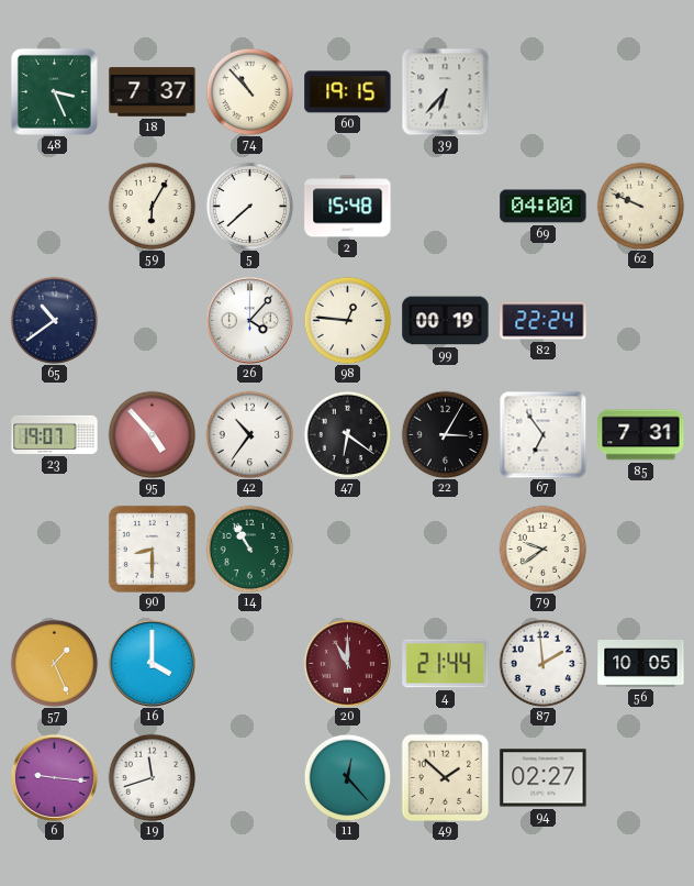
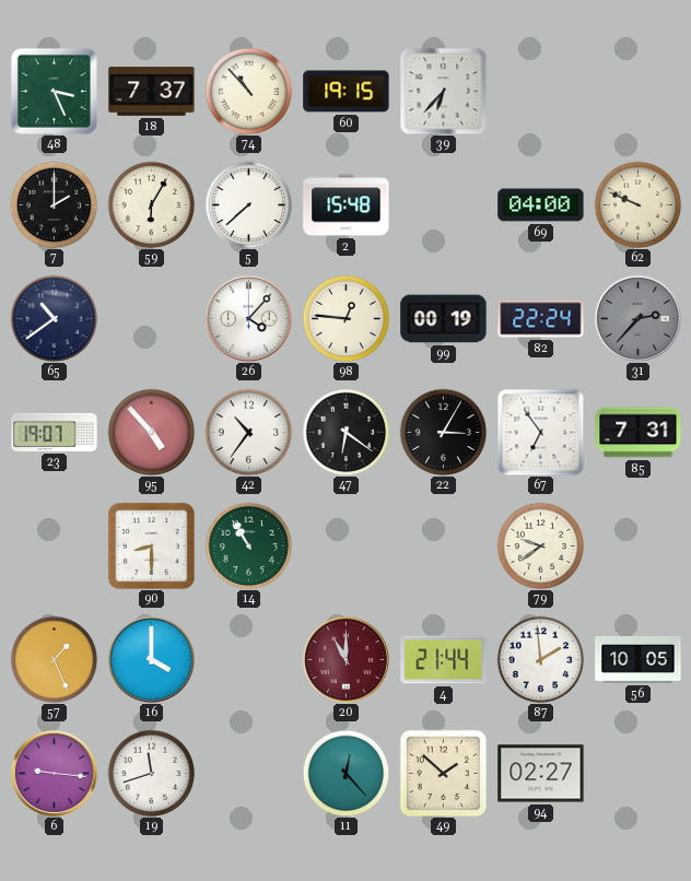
7: none -> 2:00
31: none -> 2:37
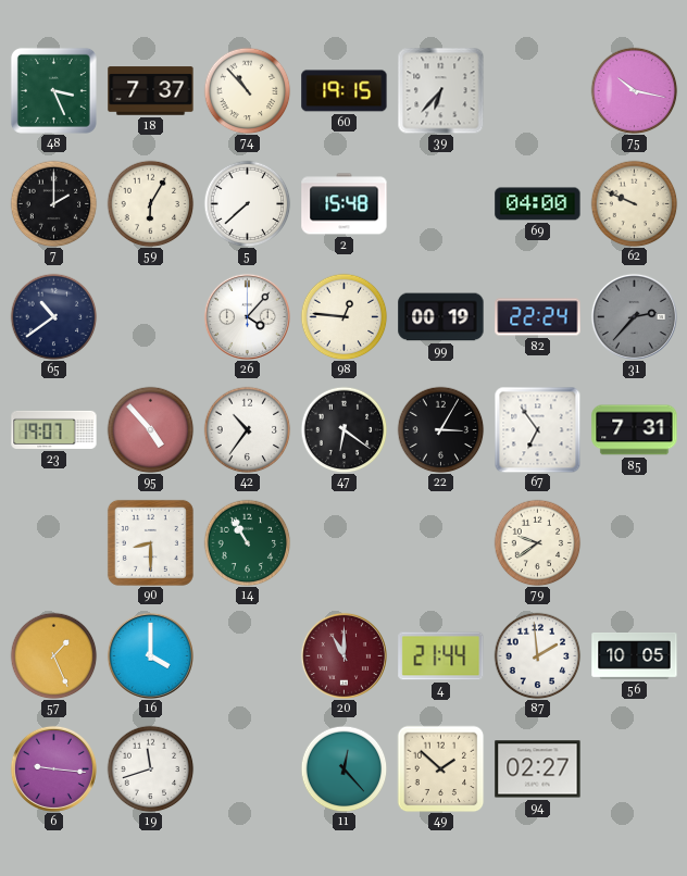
75: none -> 10:17
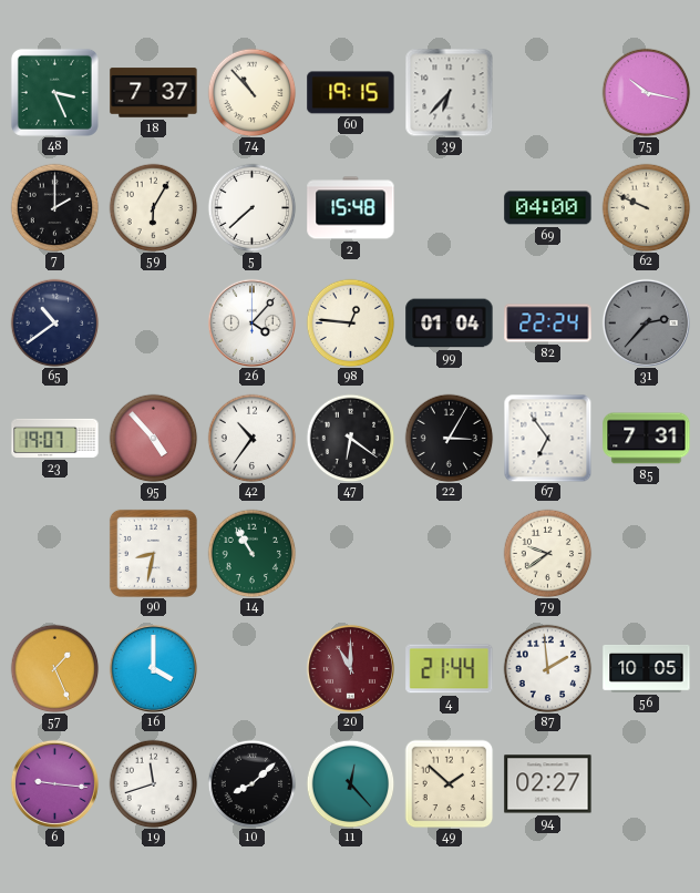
99: 00:19 -> 01:04
90: 8:30 -> 8:32
10: none -> 8:08
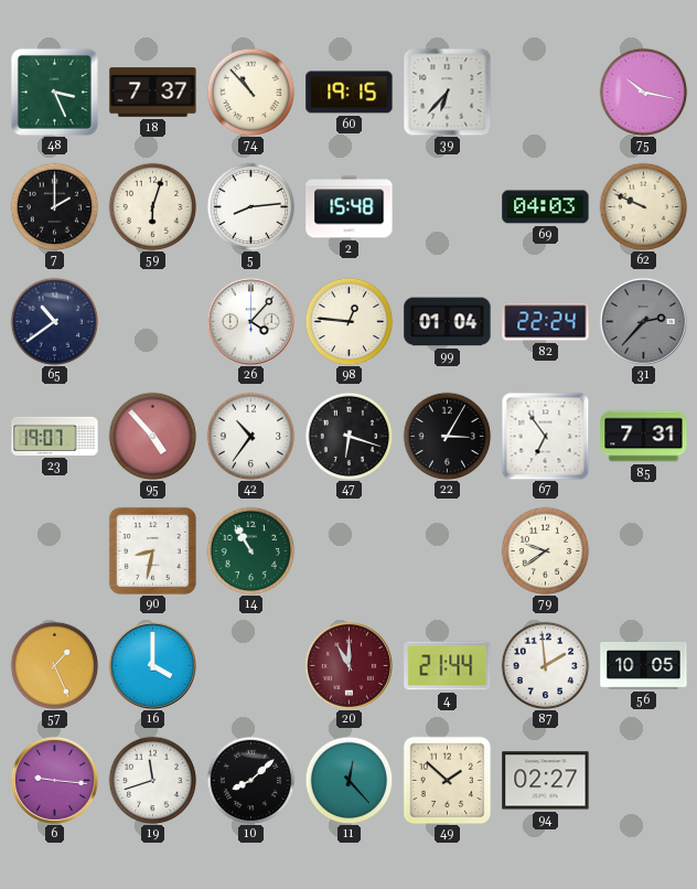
59: 6:05 -> 6:03
5: 7:38 -> 8:14
69: 04:00 -> 04:03
47: 6:21 -> 6:18
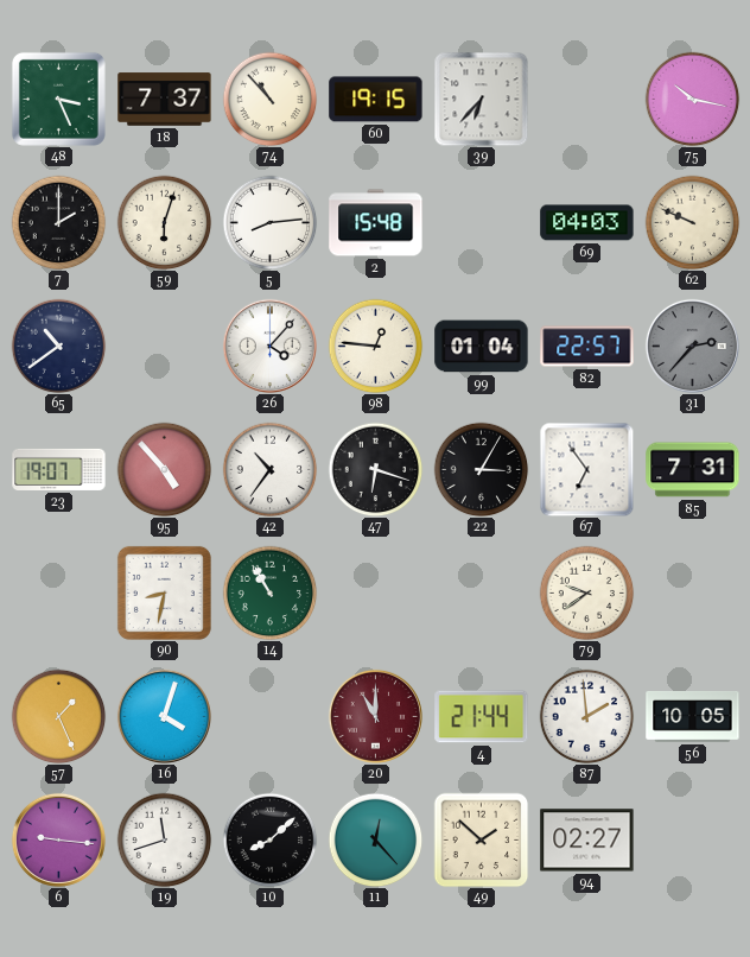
82: 22:24 -> 22:57
16: 4:00 -> 4:03
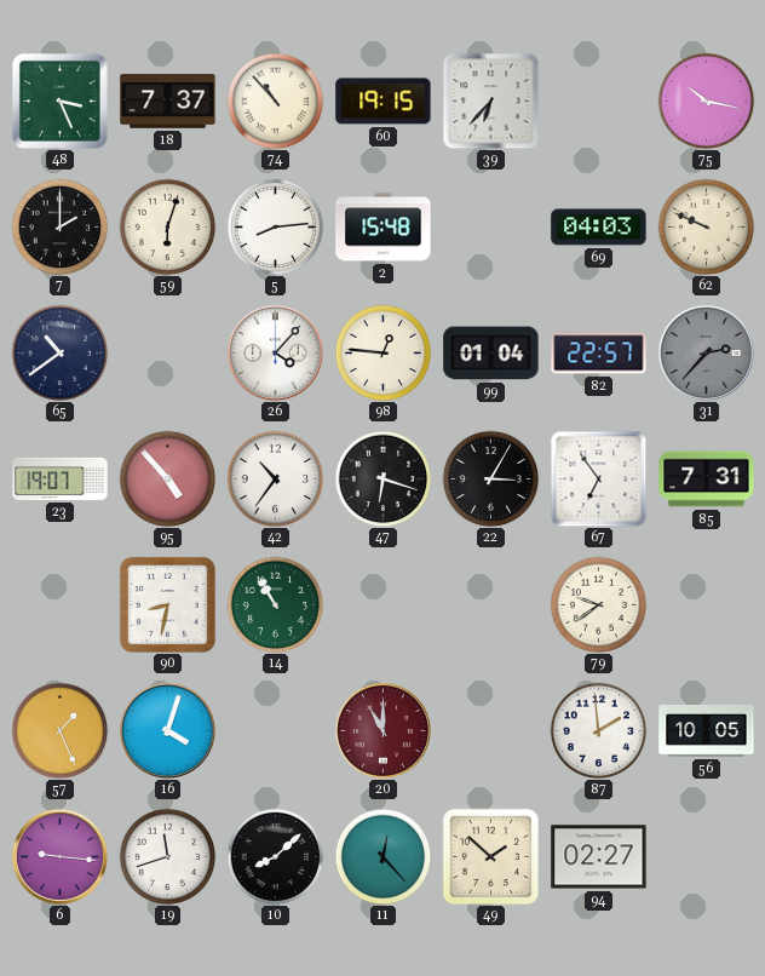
4: 21:44 -> none
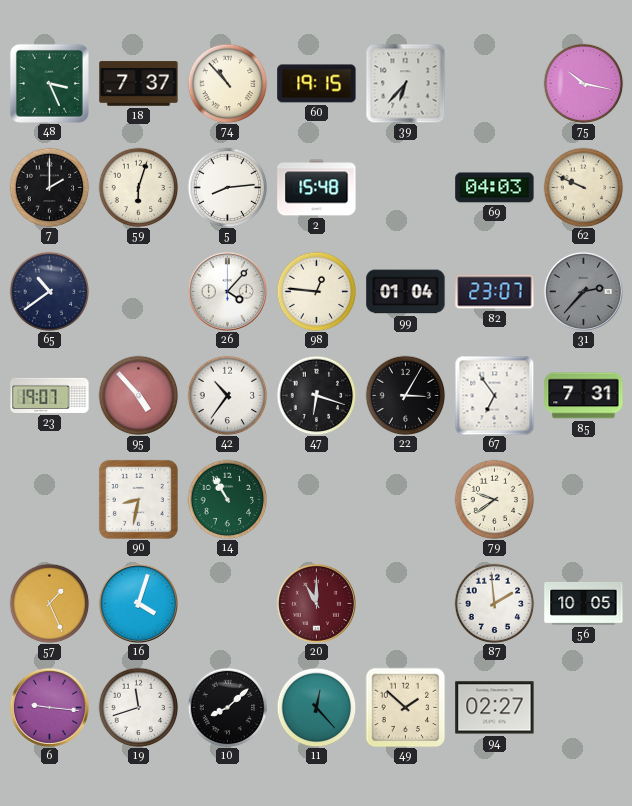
82: 22:57 -> 23:07
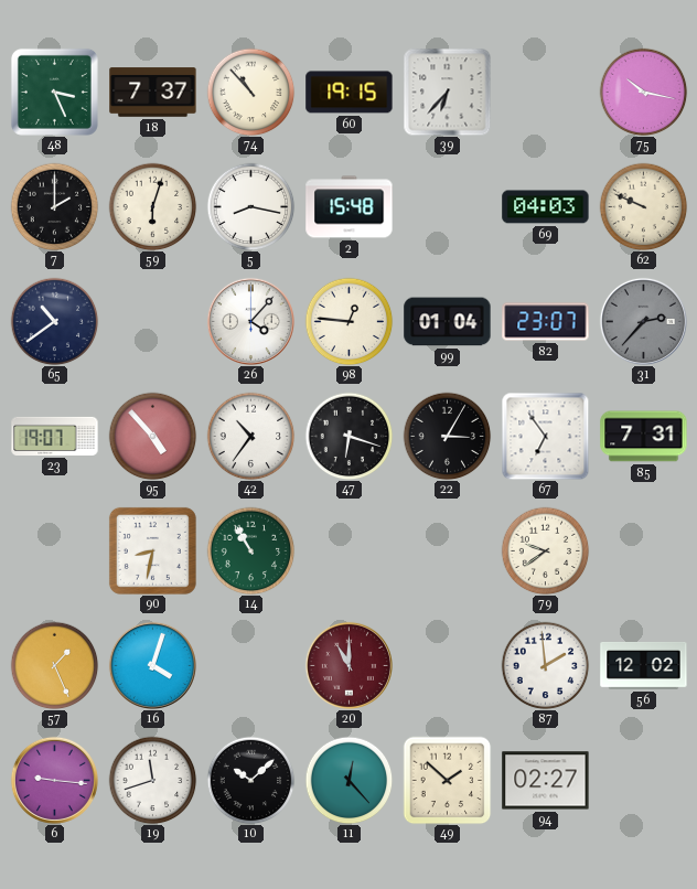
5: 8:14 -> 8:17
56: 10:05 -> 12:02
10: 8:08 -> 10:08
